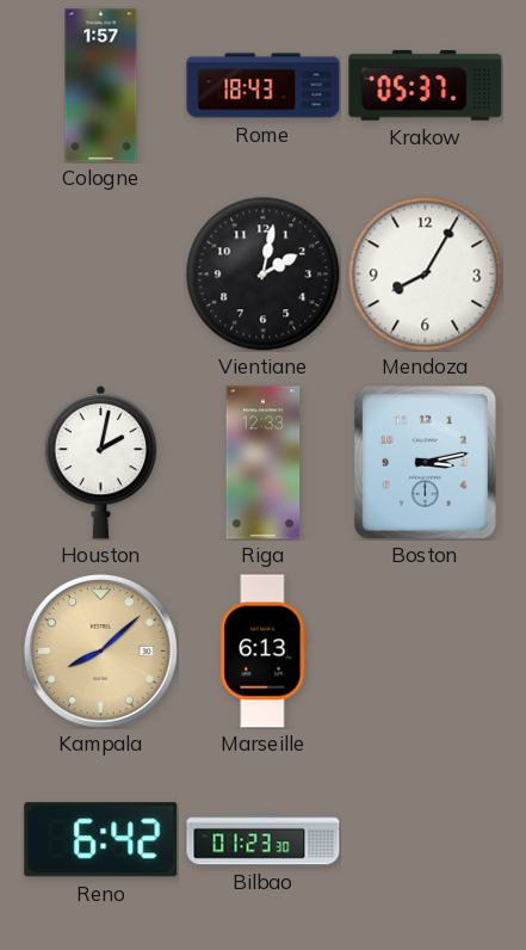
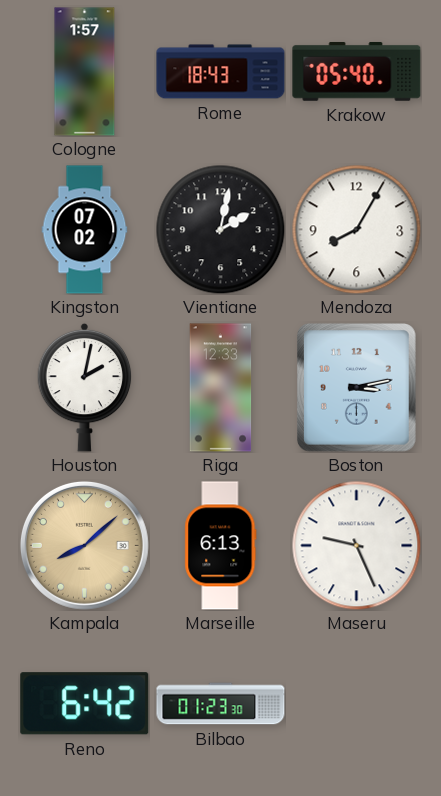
Krakow: 05:37 -> 05:40
Kingston: none -> 07:02
Maseru: none -> 9:26
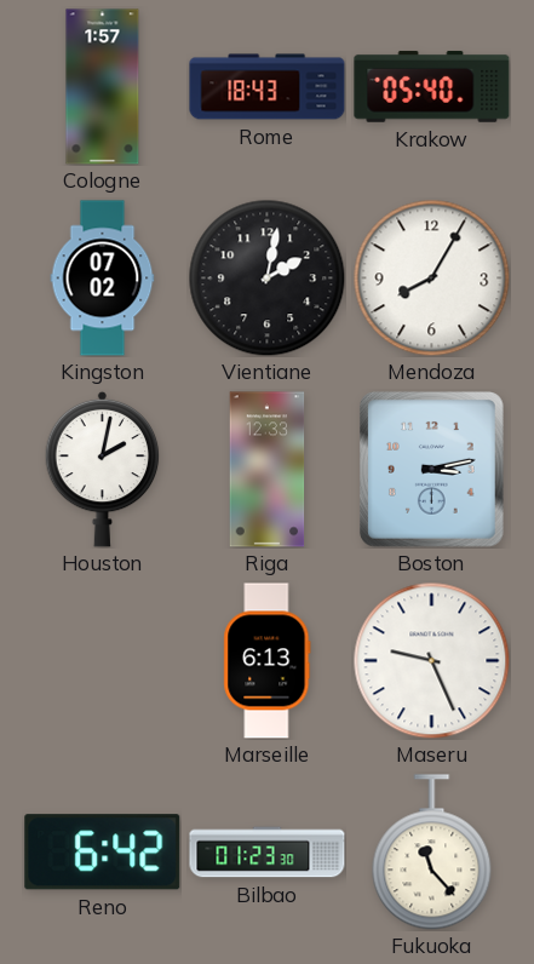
Kampala: 8:08 -> none
Fukuoka: none -> 11:23
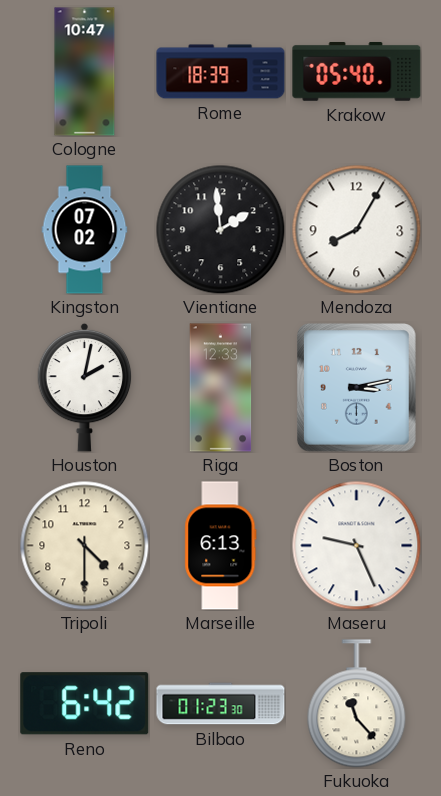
Cologne: 1:57 -> 10:47
Rome: 18:43 -> 18:39
Vientiane: 2:02 -> 1:59
Tripoli: none -> 4:30
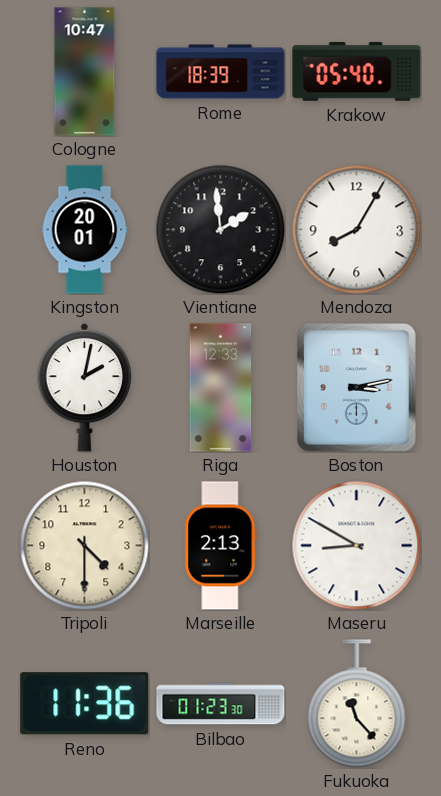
Kingston: 07:02 -> 20:01
Marseille: 6:13 -> 2:13
Maseru: 9:26 -> 8:50
Reno: 6:42 -> 11:36
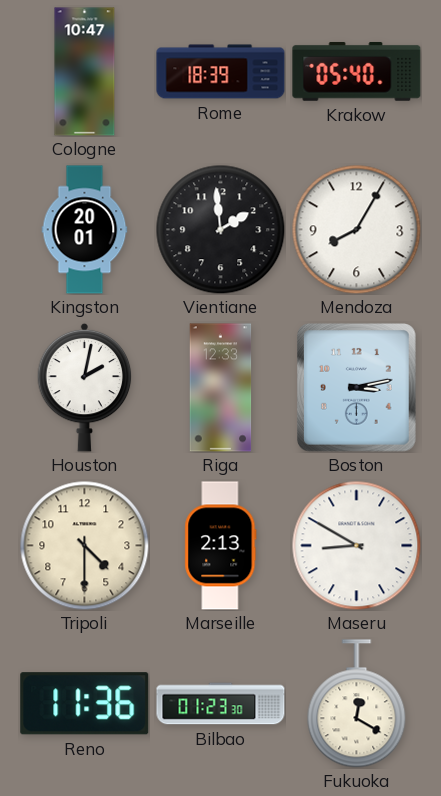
Fukuoka: 11:23 -> 12:20
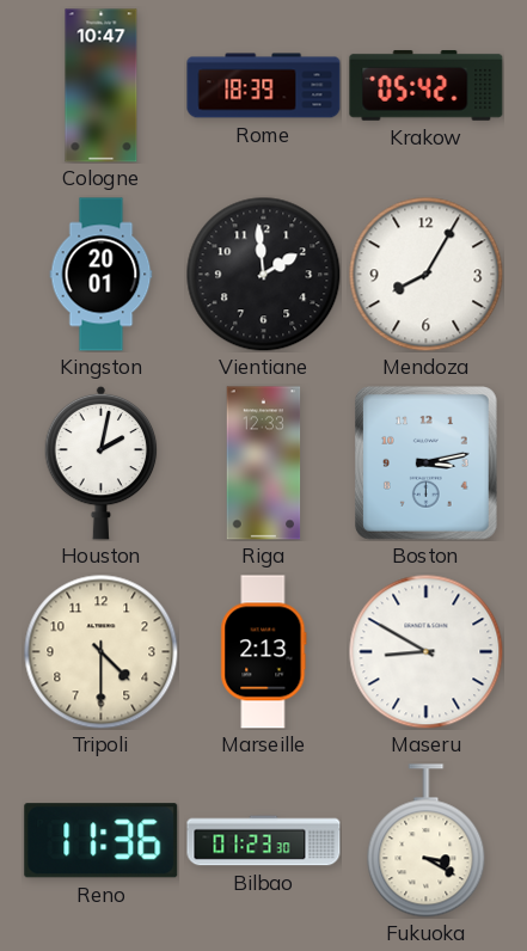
Krakow: 05:40 -> 05:42
Fukuoka: 12:20 -> 3:20
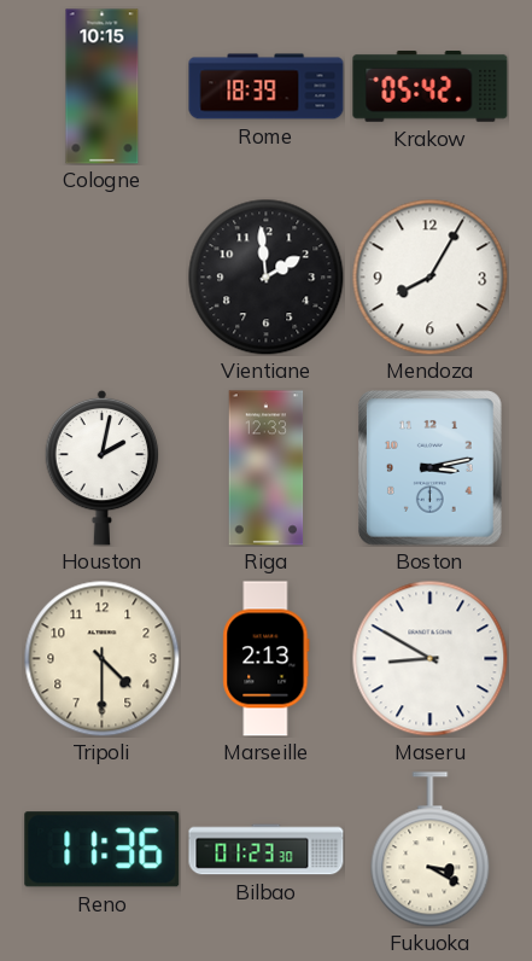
Cologne: 10:47 -> 10:15
Kingston: 20:01 -> none
